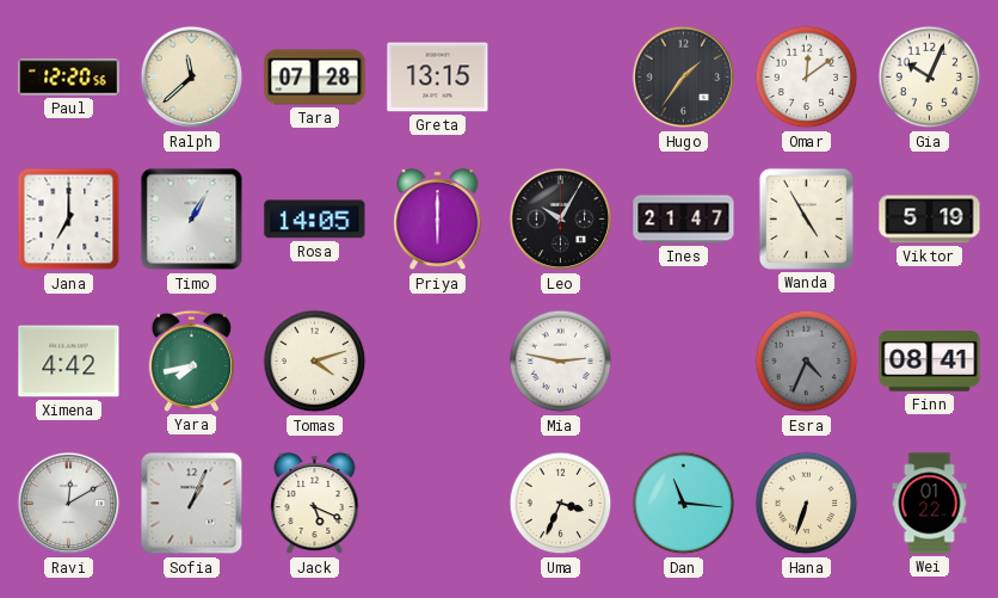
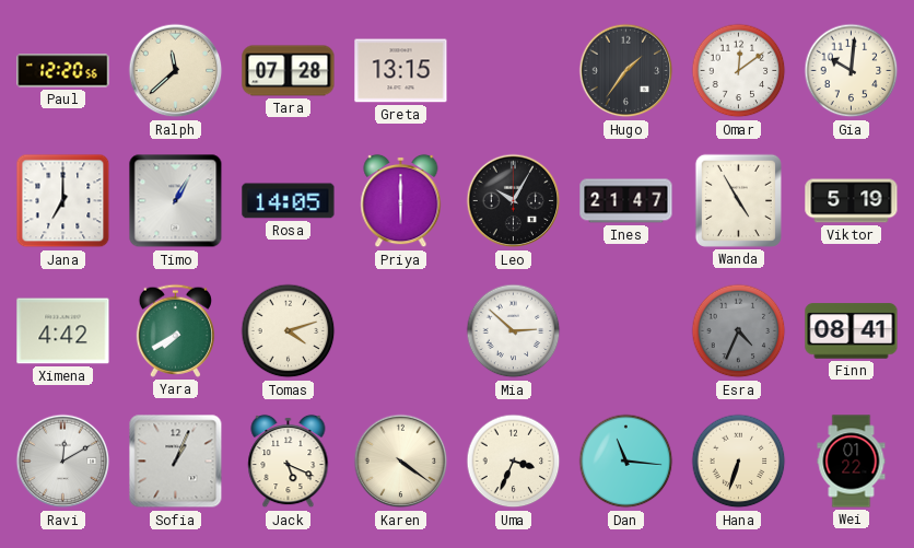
Gia: 10:04 -> 10:01
Yara: 7:43 -> 7:40
Mia: 2:47 -> 2:52
Karen: none -> 4:21
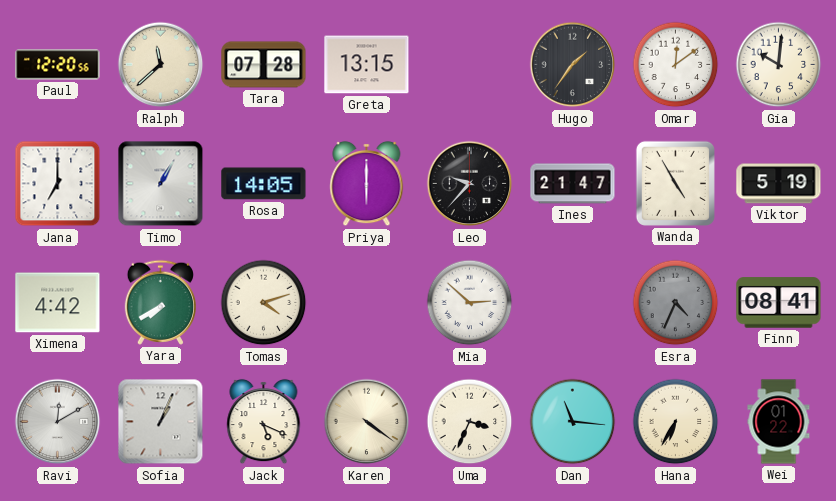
Leo: 10:05 -> 9:37
Hana: 6:33 -> 6:35
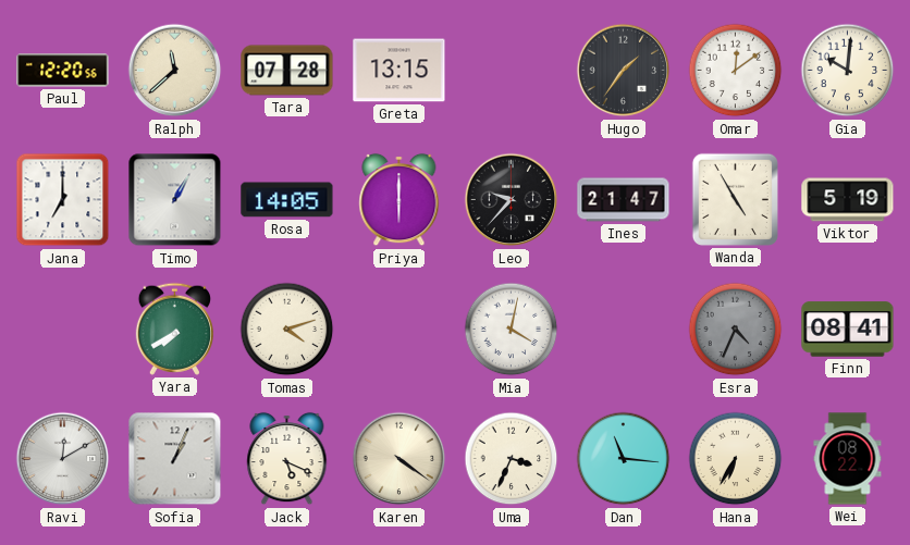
Ximena: 4:42 -> none
Mia: 2:52 -> 4:02
Wei: 01:22 -> 08:22
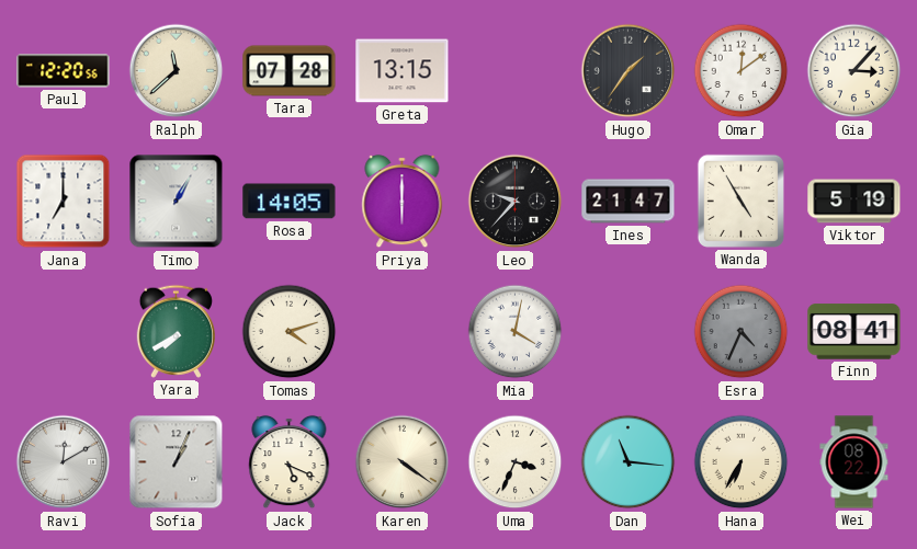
Gia: 10:01 -> 3:07
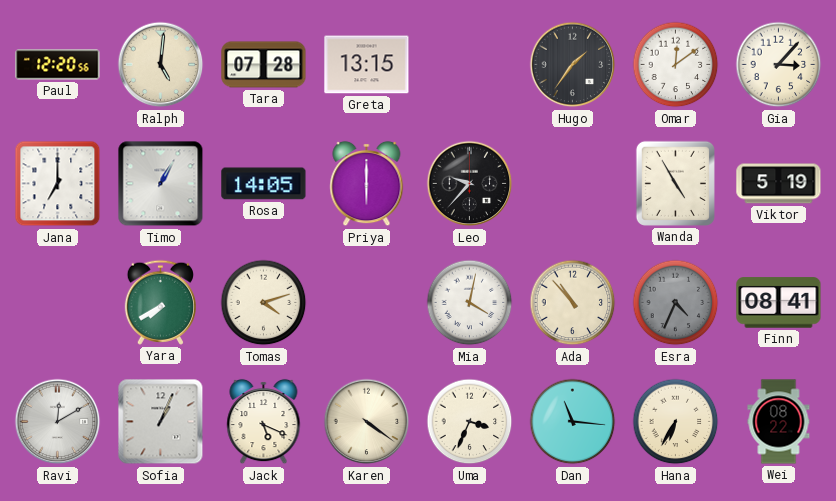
Ralph: 11:38 -> 5:01
Ines: 21:47 -> none
Ada: none -> 10:53
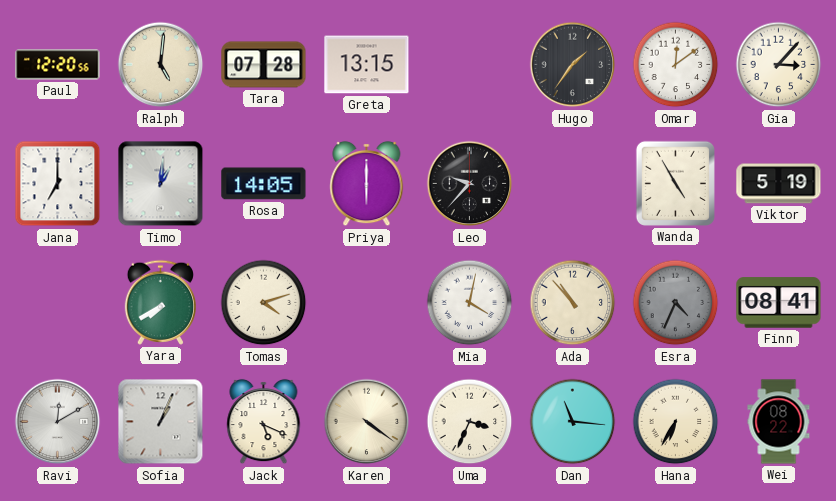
Timo: 1:05 -> 1:01
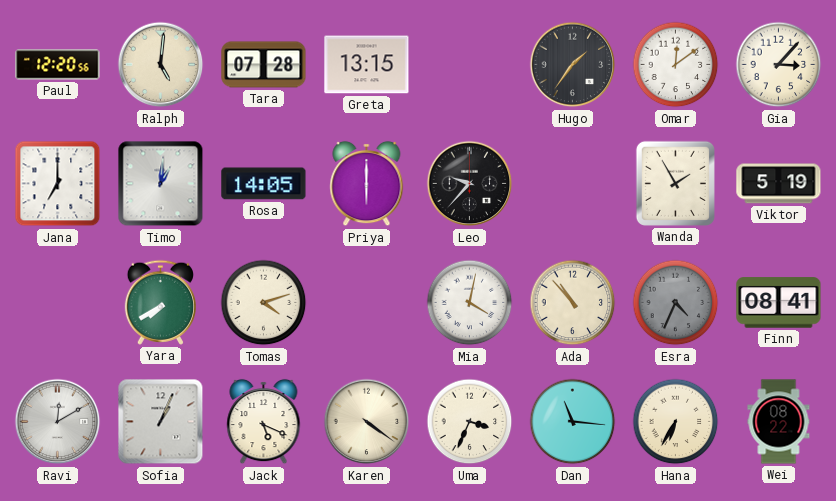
Wanda: 4:55 -> 1:55
